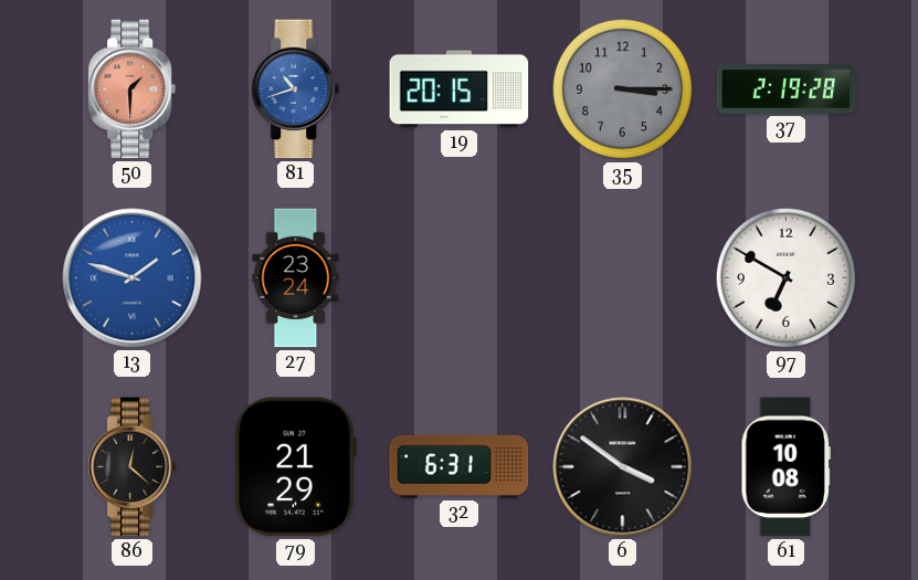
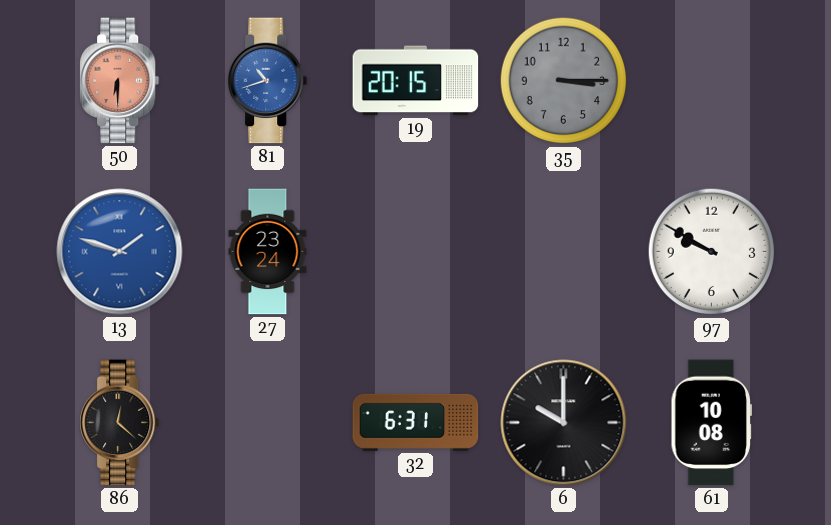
50: 1:30 -> 6:30
37: 2:19 -> none
97: 6:50 -> 9:50
79: 21:29 -> none
6: 3:51 -> 10:00
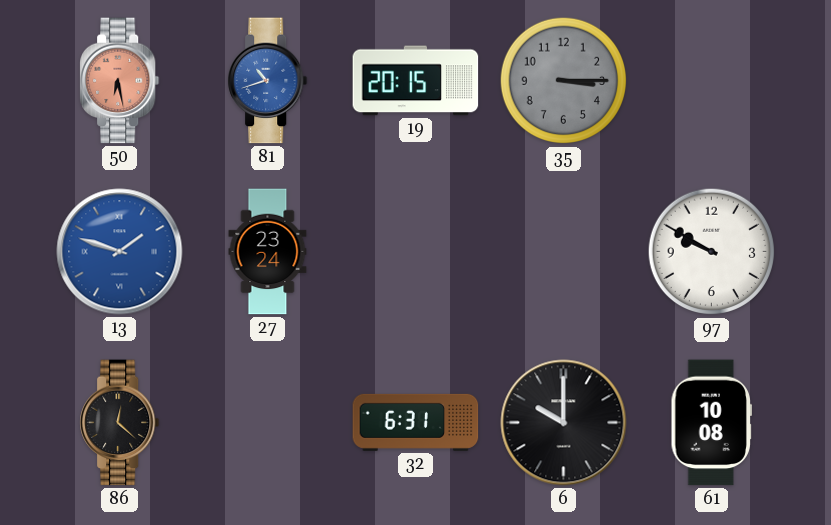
50: 6:30 -> 6:28
